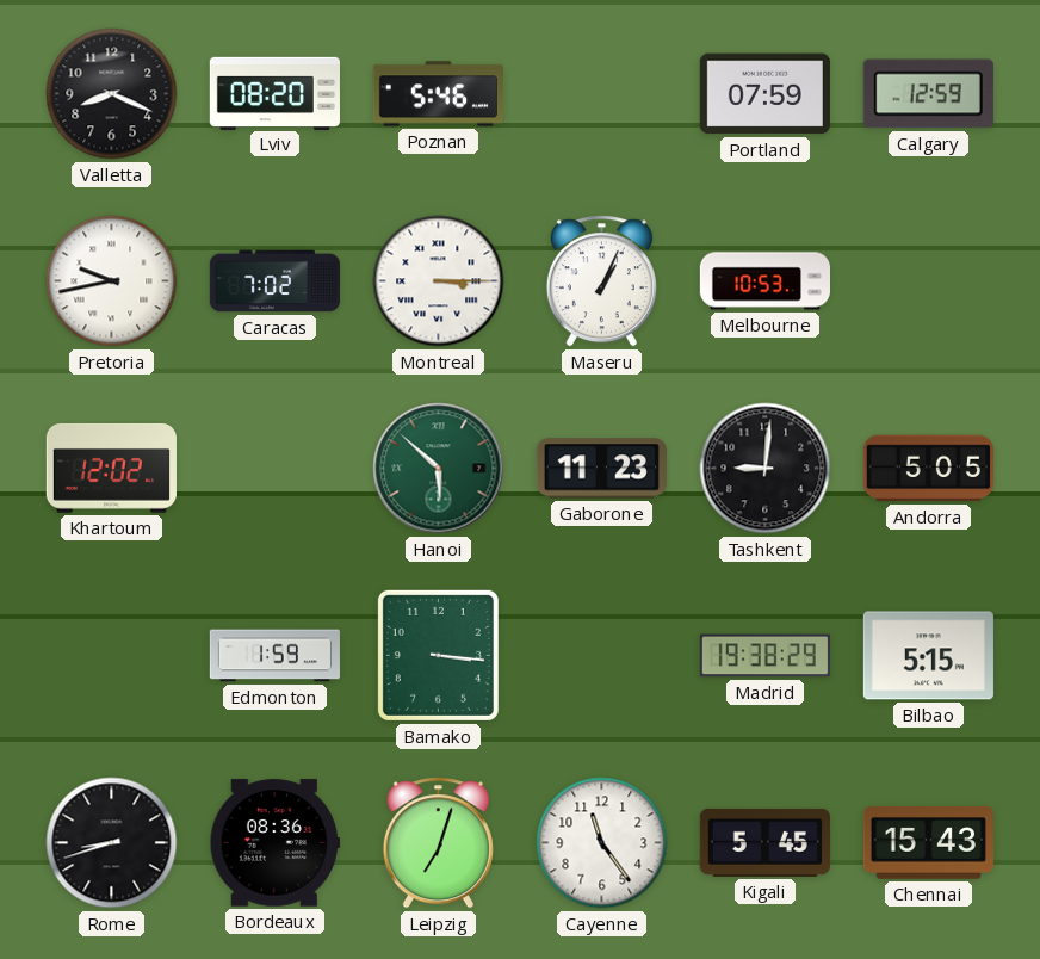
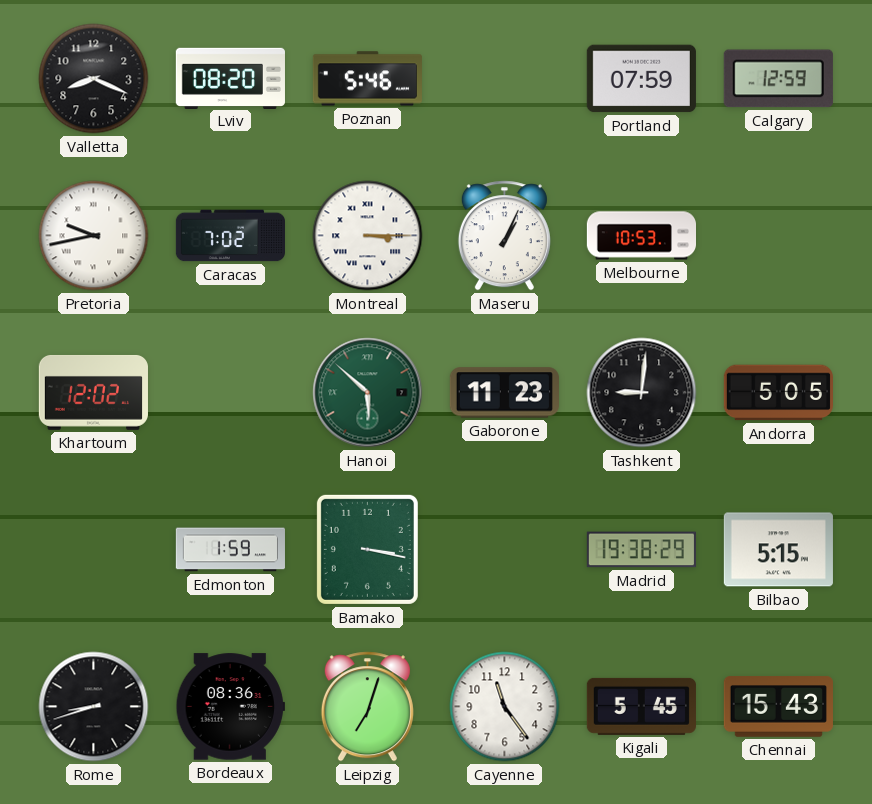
Bamako: 3:16 -> 3:17
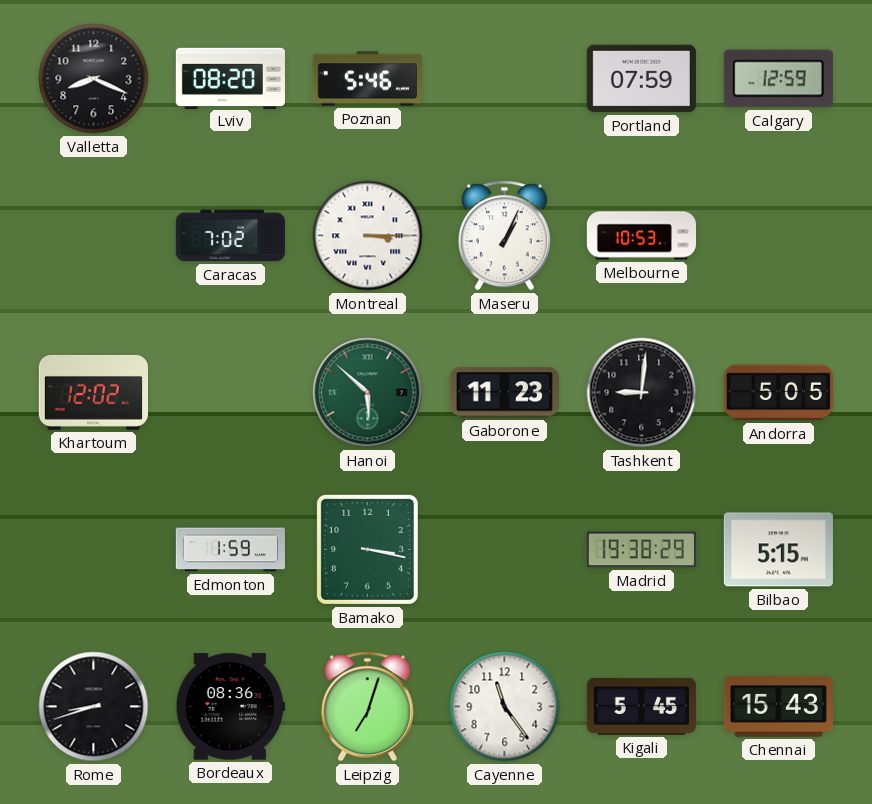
Pretoria: 9:43 -> none
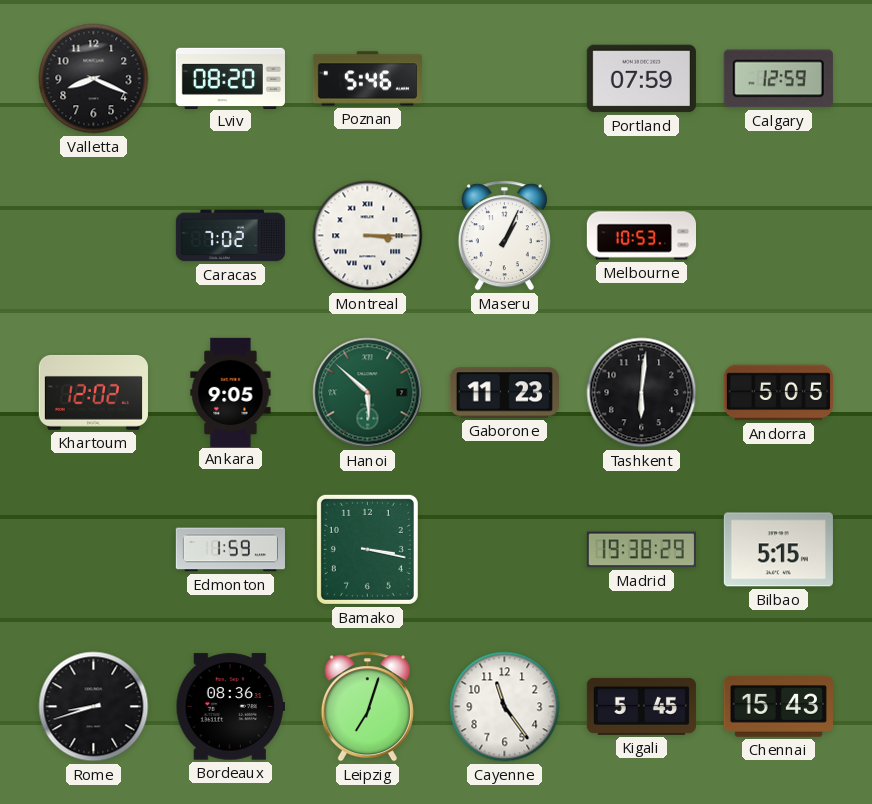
Ankara: none -> 9:05
Tashkent: 9:01 -> 6:01
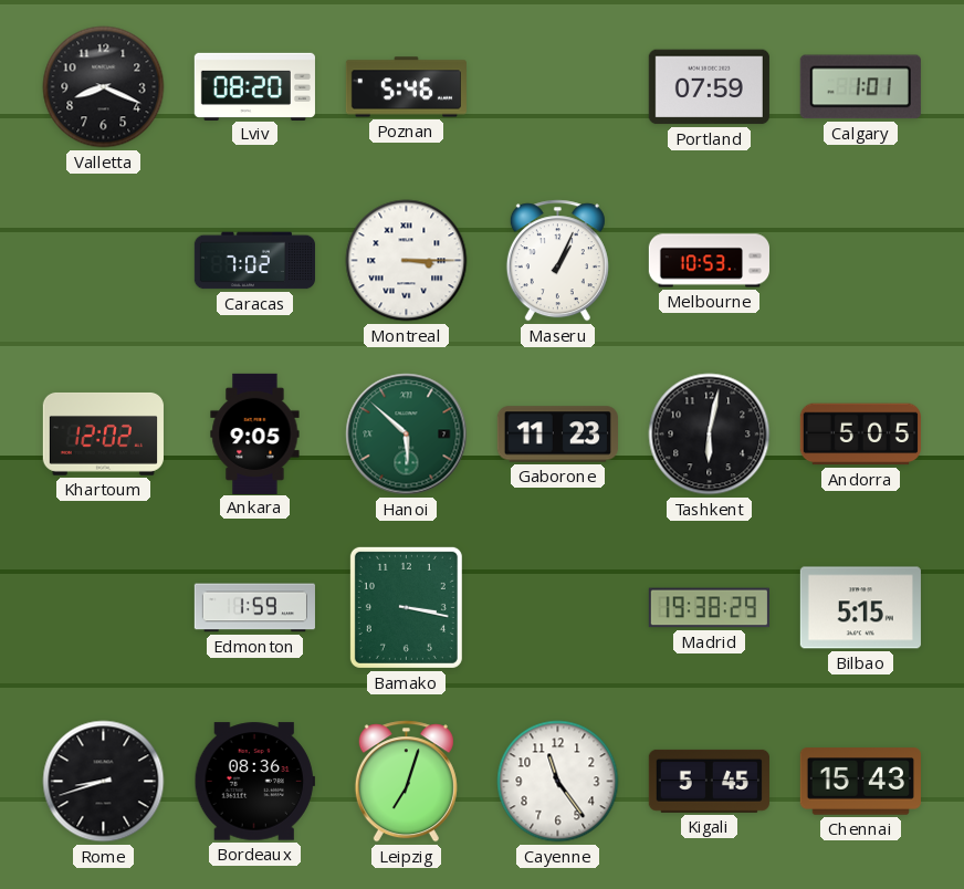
Calgary: 12:59 -> 1:01
Tashkent: 6:01 -> 6:02
